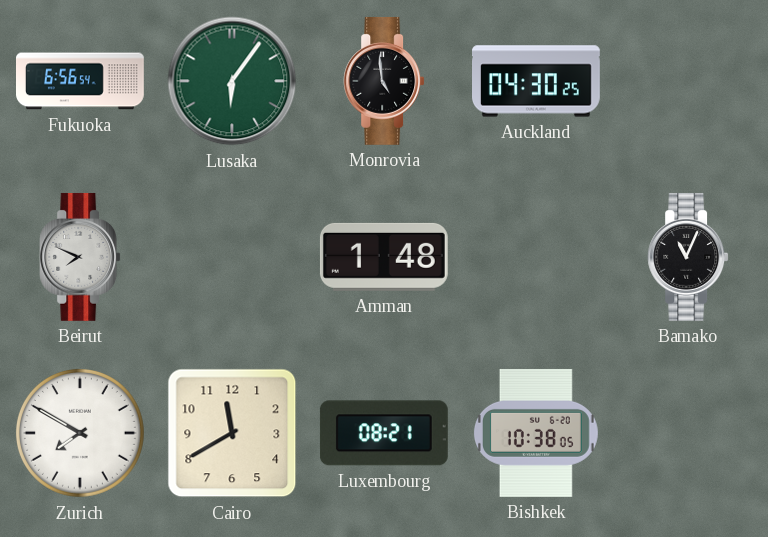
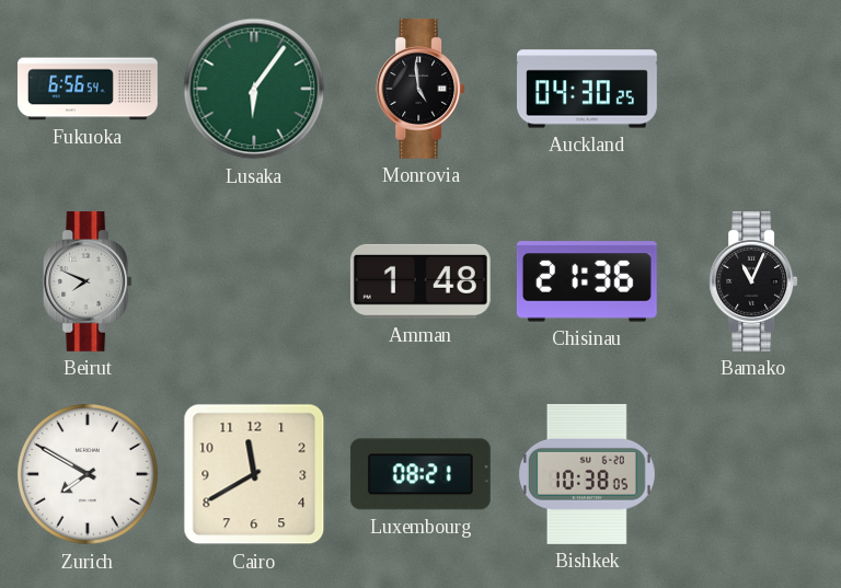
Chisinau: none -> 21:36
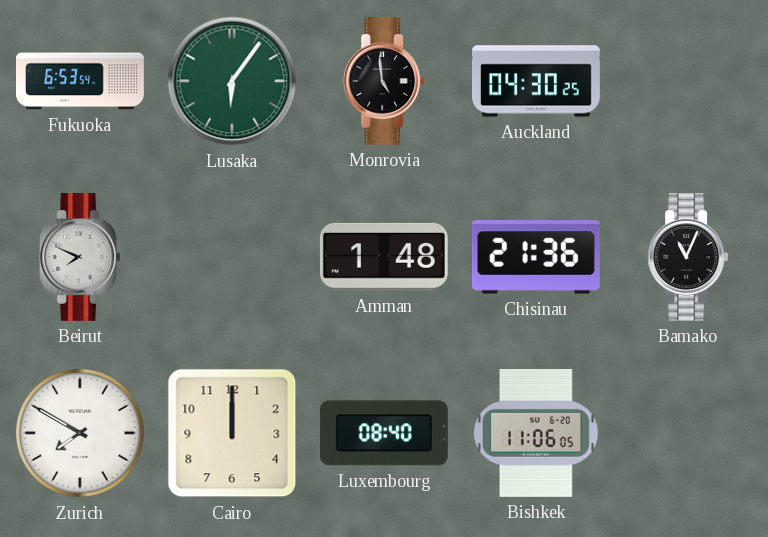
Fukuoka: 6:56 -> 6:53
Cairo: 11:40 -> 12:00
Luxembourg: 08:21 -> 08:40
Bishkek: 10:38 -> 11:06
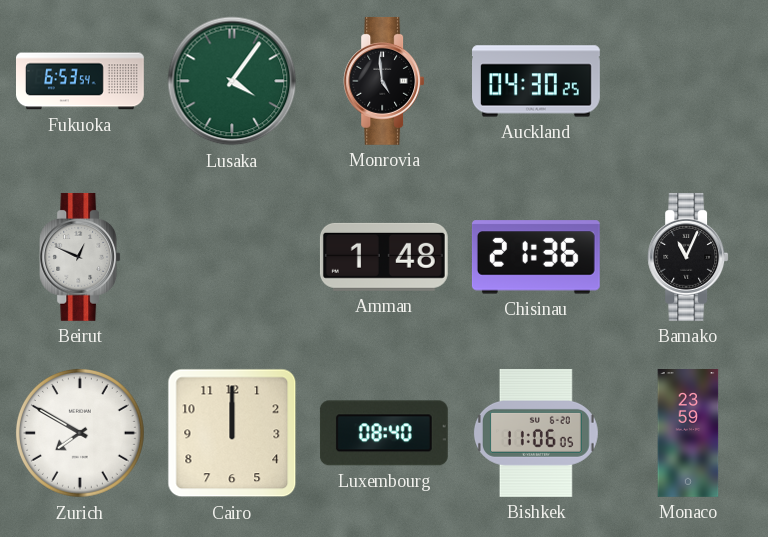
Lusaka: 6:06 -> 4:06
Beirut: 7:49 -> 12:49
Monaco: none -> 23:59
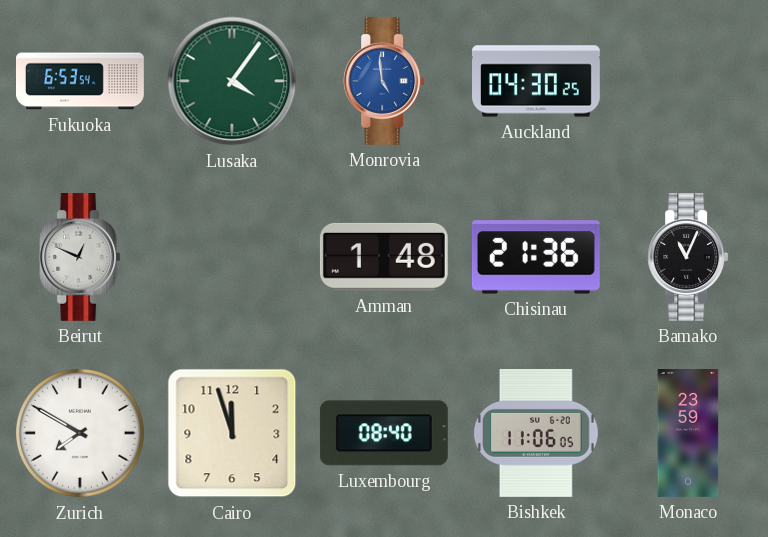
Monrovia dial: black -> blue
Cairo: 12:00 -> 11:57
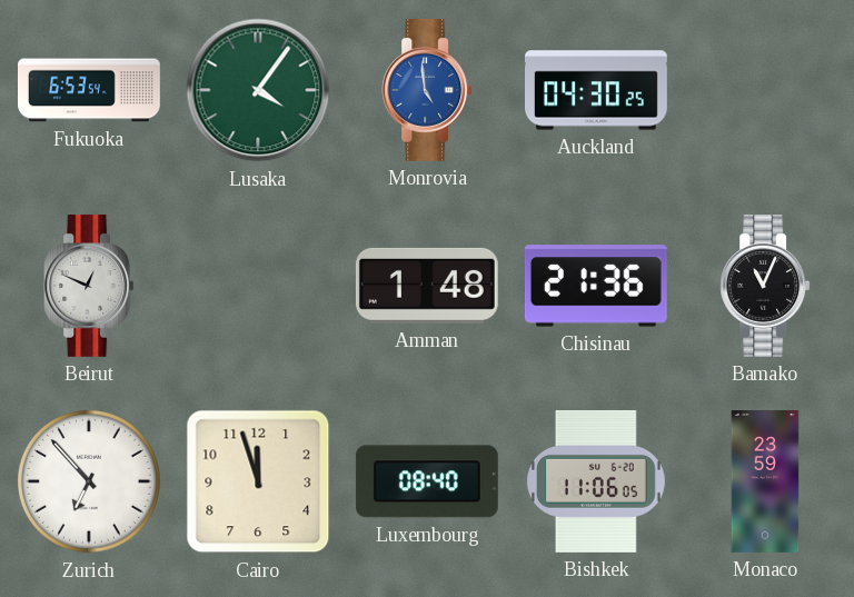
Zurich: 7:50 -> 6:53
